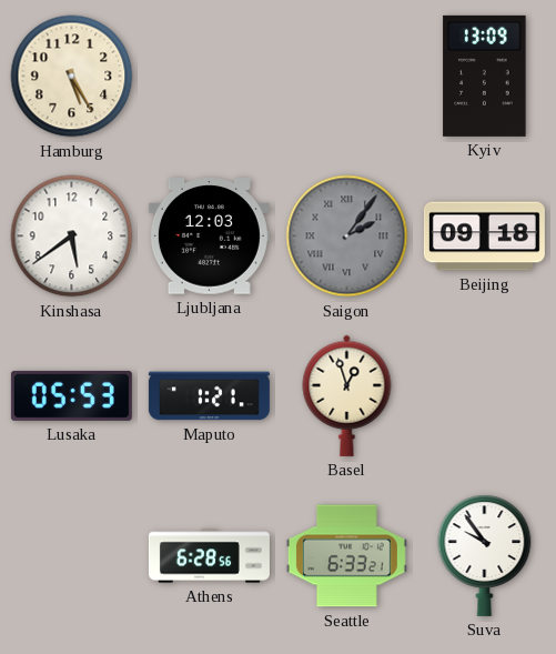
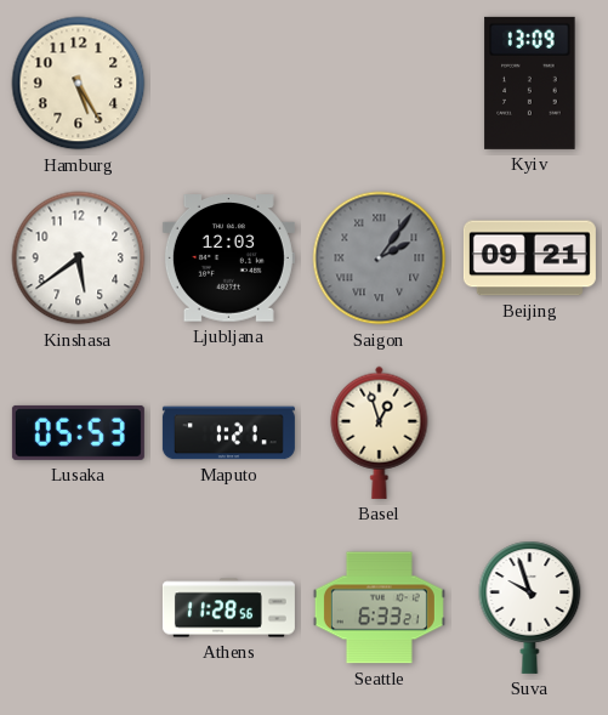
Beijing: 09:18 -> 09:21
Athens: 6:28 -> 11:28
Suva: 9:54 -> 9:57
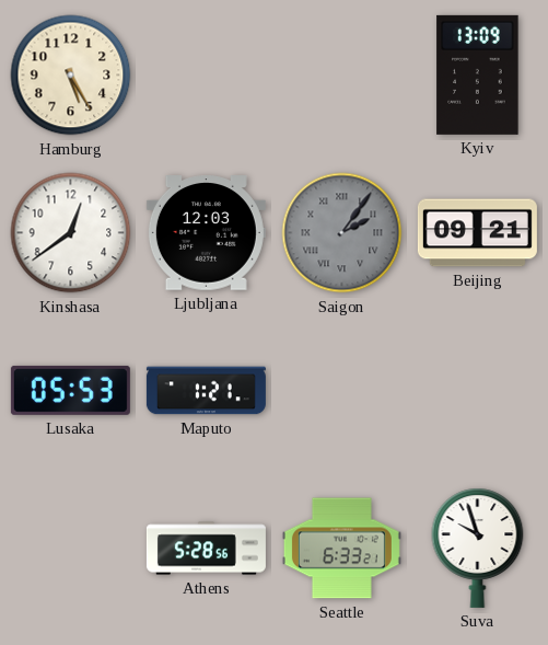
Kinshasa: 5:39 -> 12:39
Basel: 12:57 -> none
Athens: 11:28 -> 5:28
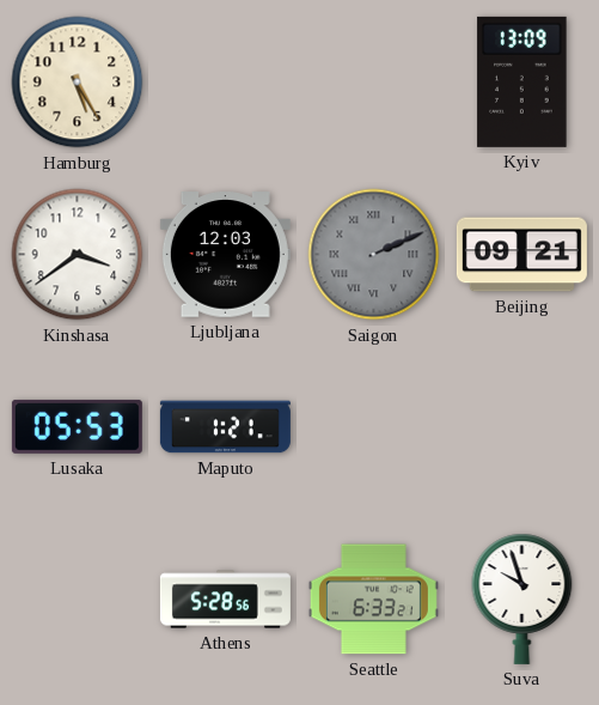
Kinshasa: 12:39 -> 3:39
Saigon: 2:06 -> 2:11
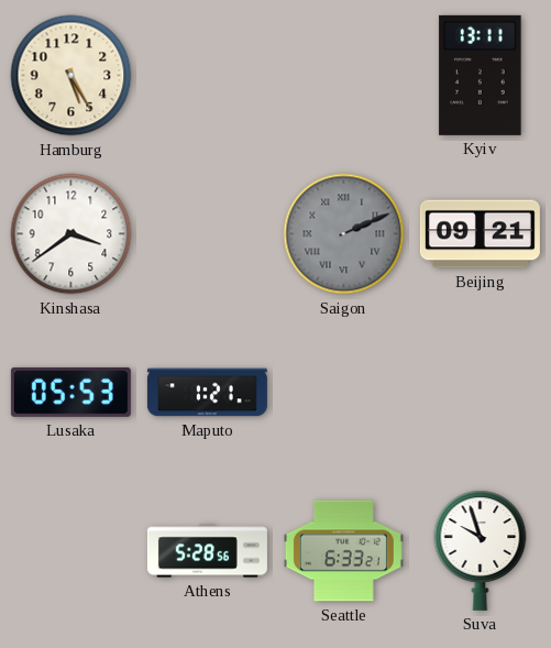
Kyiv: 13:09 -> 13:11
Ljubljana: 12:03 -> none
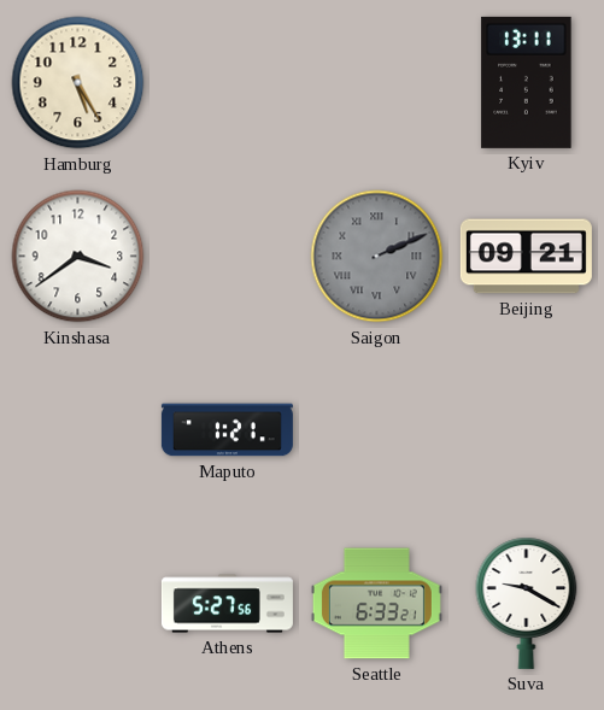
Lusaka: 05:53 -> none
Athens: 5:28 -> 5:27
Suva: 9:57 -> 9:20
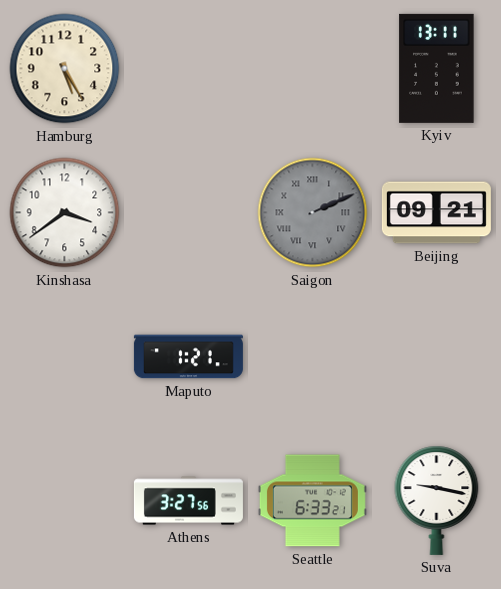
Athens: 5:27 -> 3:27
Suva: 9:20 -> 9:17
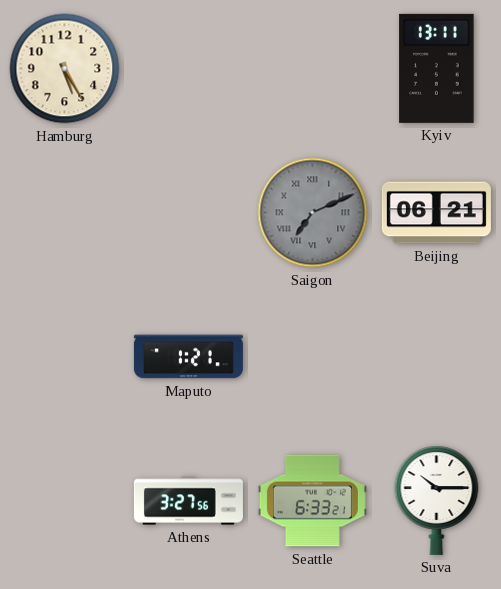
Kinshasa: 3:39 -> none
Saigon: 2:11 -> 7:11
Beijing: 09:21 -> 06:21
Suva: 9:17 -> 10:15
